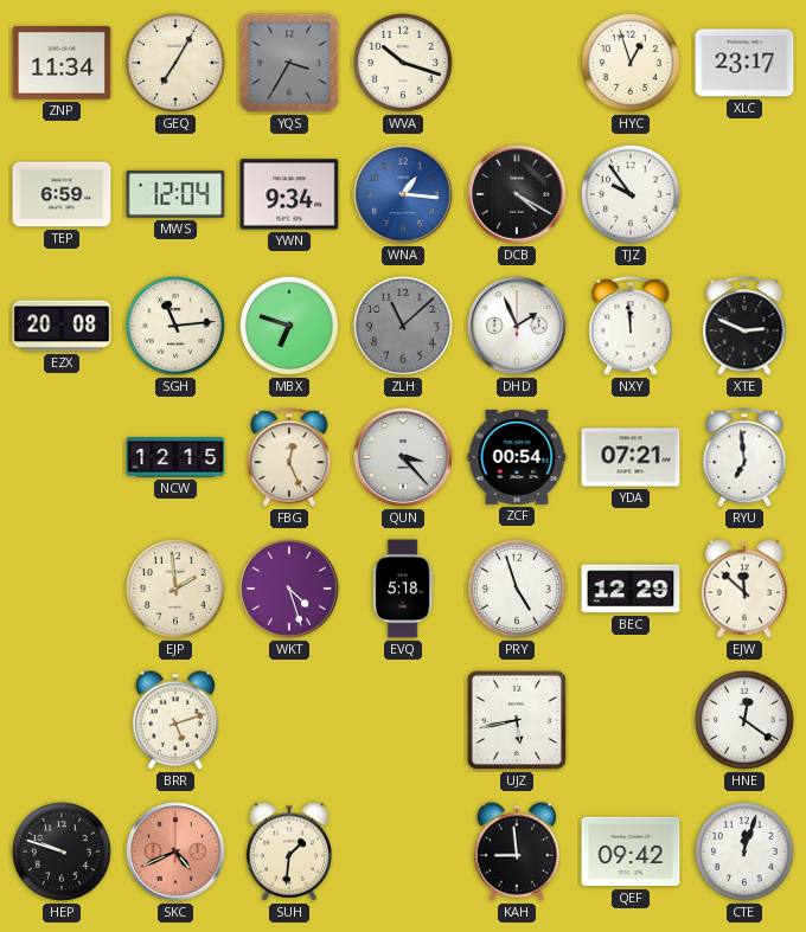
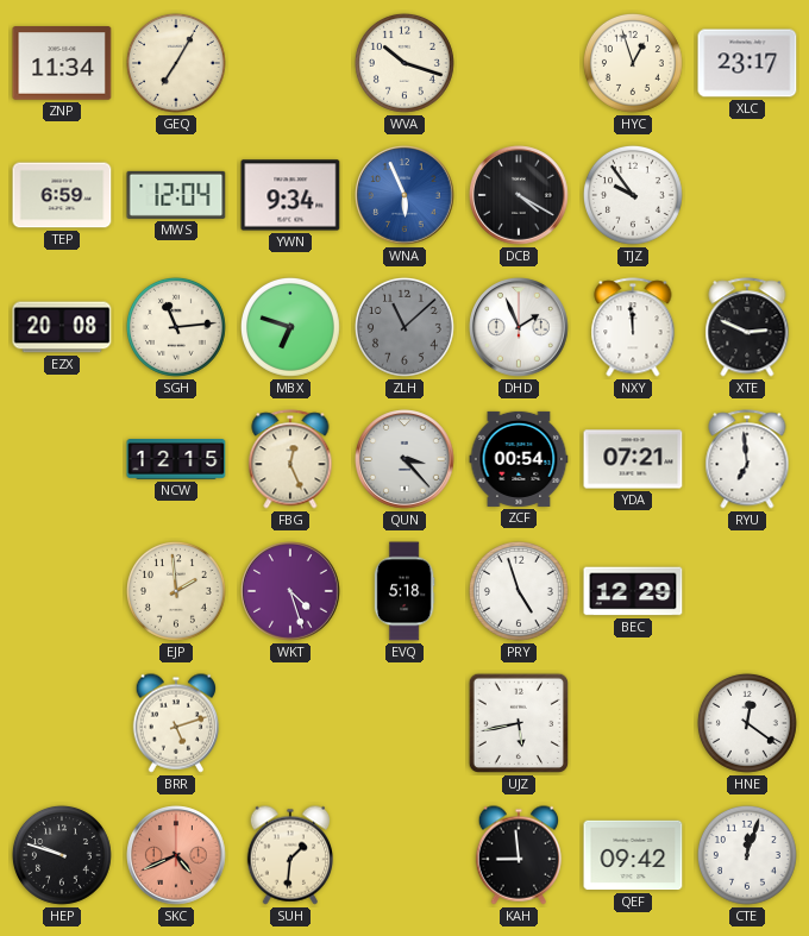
YQS: 3:35 -> none
WNA: 1:16 -> 5:56
EJW: 11:52 -> none
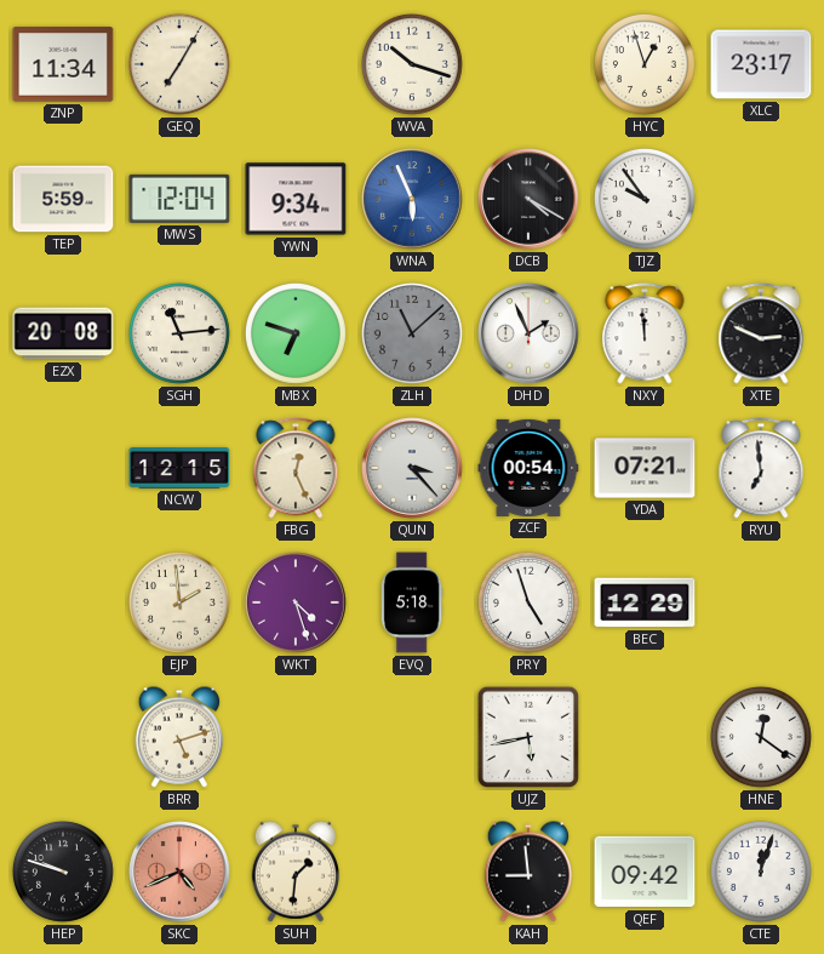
TEP: 6:59 -> 5:59
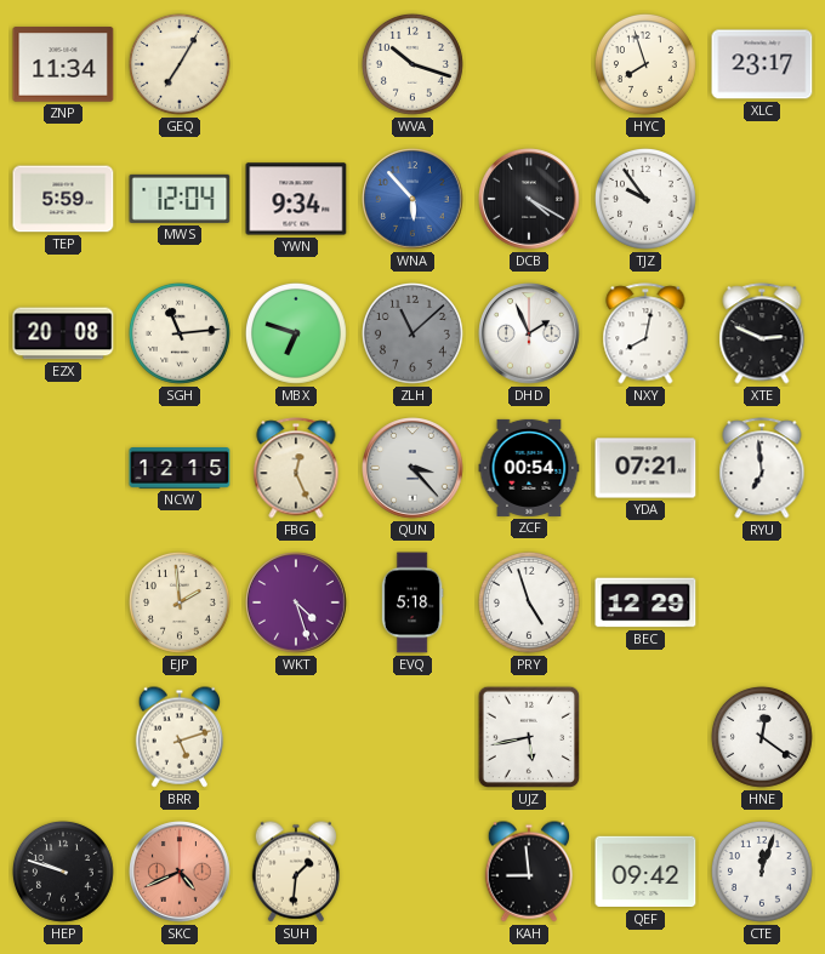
HYC: 12:57 -> 7:57
WNA: 5:56 -> 5:53
NXY: 11:59 -> 8:02
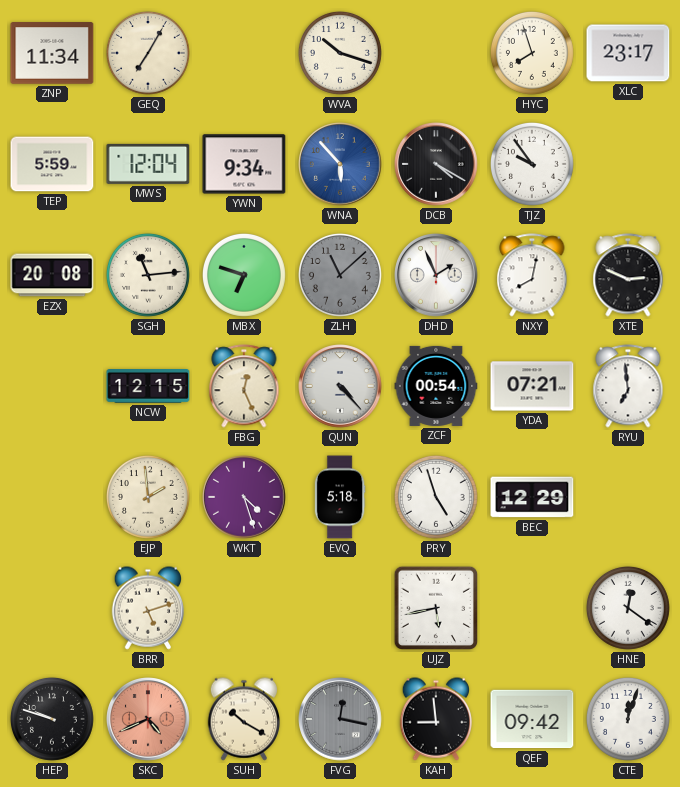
QUN: 3:23 -> 4:23
SUH: 1:31 -> 10:20
FVG: none -> 12:17
